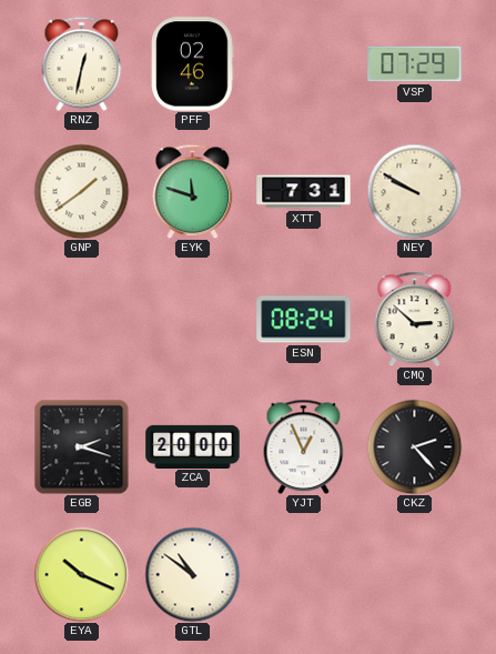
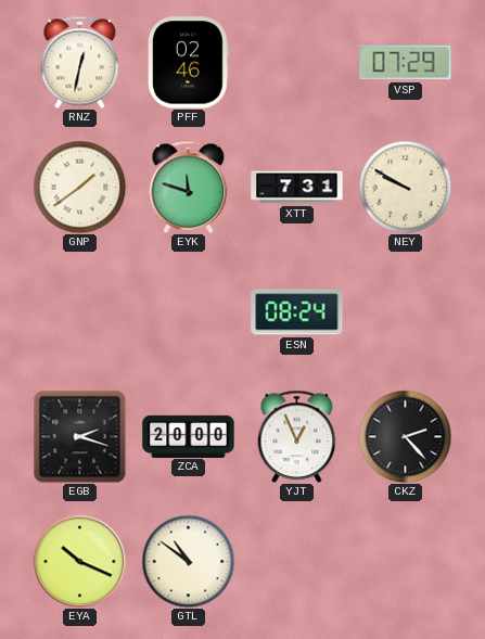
CMQ: 2:52 -> none
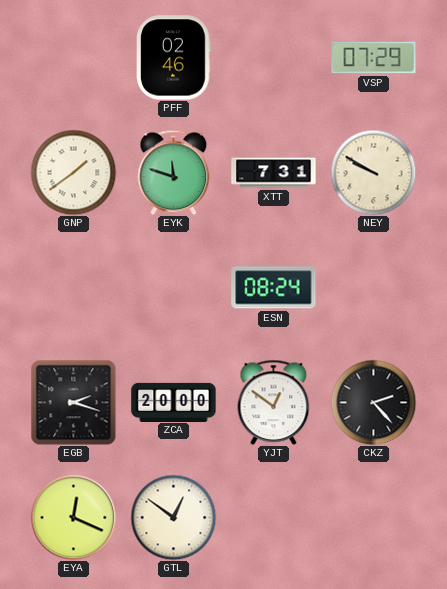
RNZ: 12:32 -> none
YJT: 12:56 -> 12:51
EYA: 10:19 -> 12:19
GTL: 10:51 -> 12:51
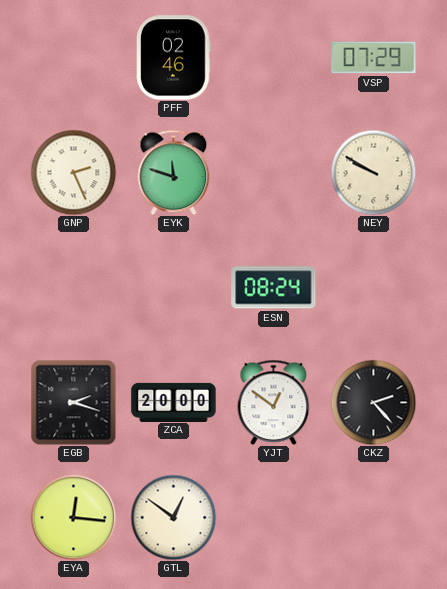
GNP: 1:39 -> 2:26
XTT: 7:31 -> none
EYA: 12:19 -> 12:16
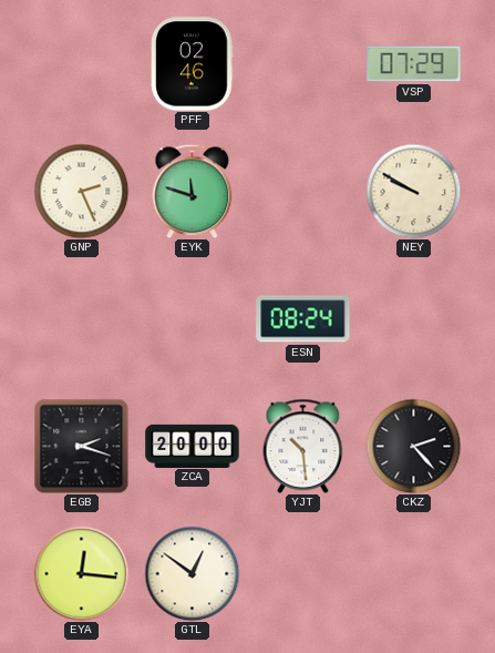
YJT: 12:51 -> 10:29
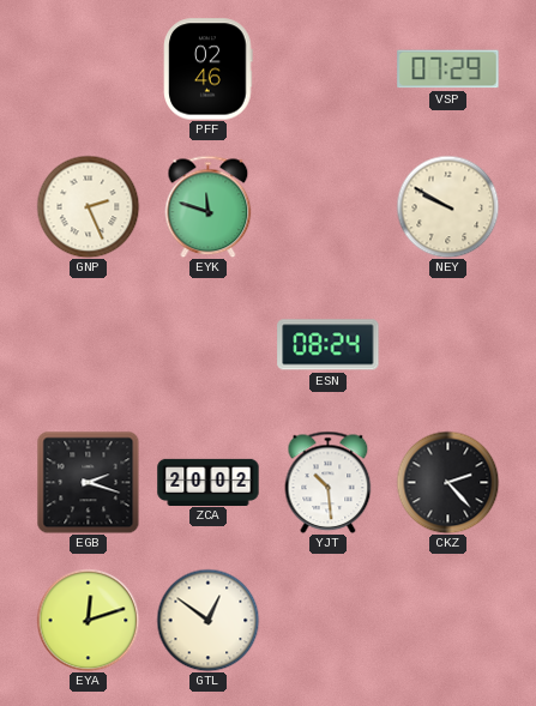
ZCA: 20:00 -> 20:02
EYA: 12:16 -> 12:12
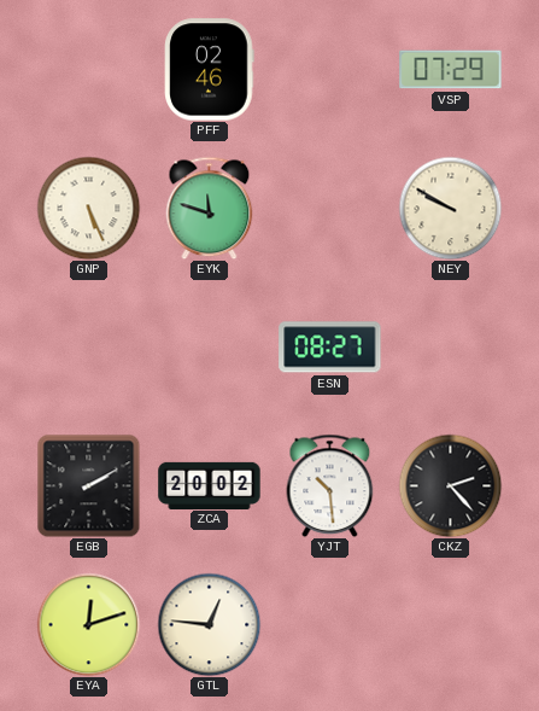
GNP: 2:26 -> 5:26
ESN: 08:24 -> 08:27
EGB: 2:18 -> 2:10
GTL: 12:51 -> 12:46
